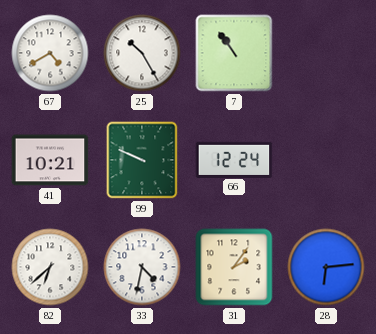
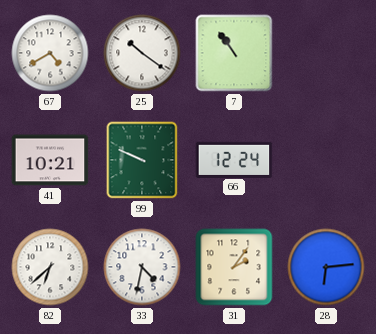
25: 10:25 -> 10:21
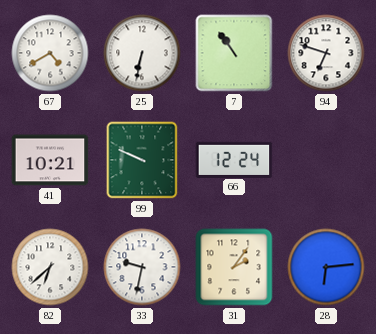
25: 10:21 -> 6:32
94: none -> 6:48
33: 4:32 -> 9:32
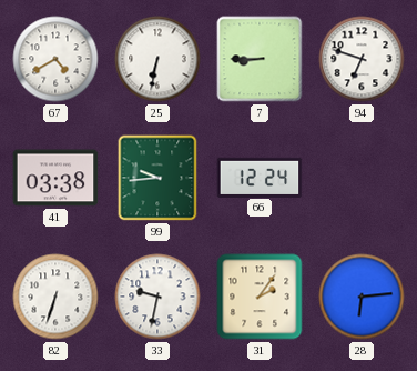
7: 10:54 -> 8:45
41: 10:21 -> 03:38
99: 9:49 -> 9:44
82: 6:38 -> 6:33
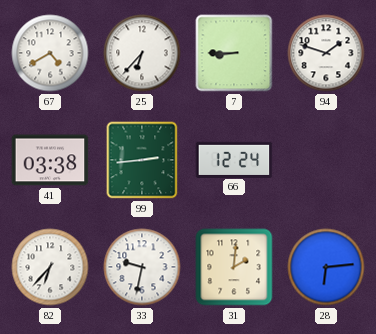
25: 6:32 -> 6:37
94: 6:48 -> 1:48
99: 9:44 -> 2:44
82: 6:33 -> 6:37
31: 2:06 -> 2:01
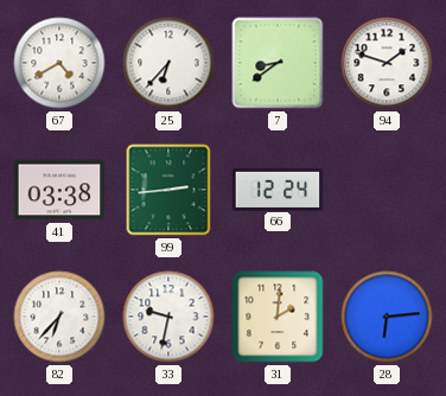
7: 8:45 -> 8:39
